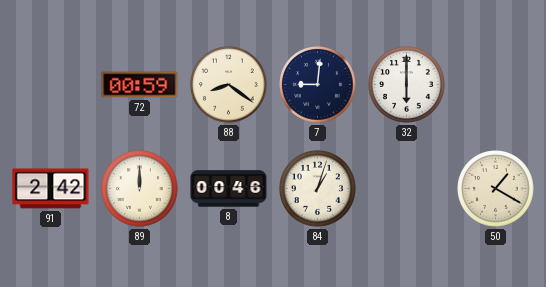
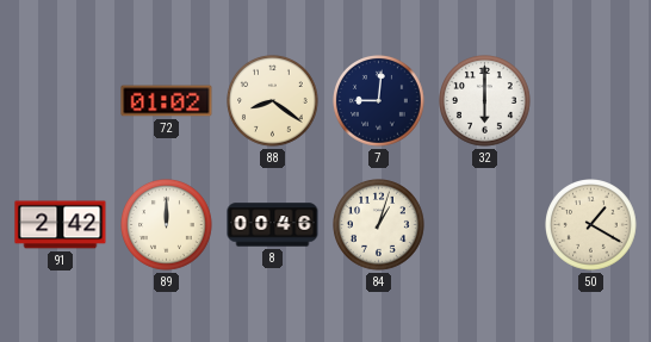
72: 00:59 -> 01:02
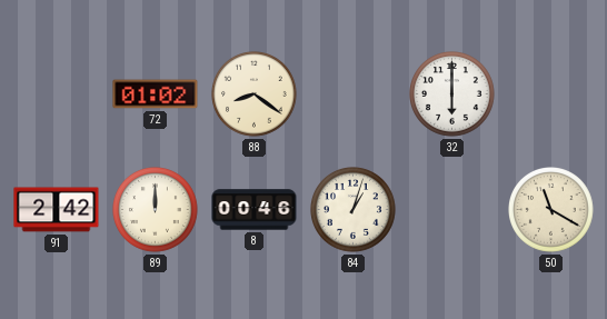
7: 9:01 -> none
50: 1:20 -> 11:20
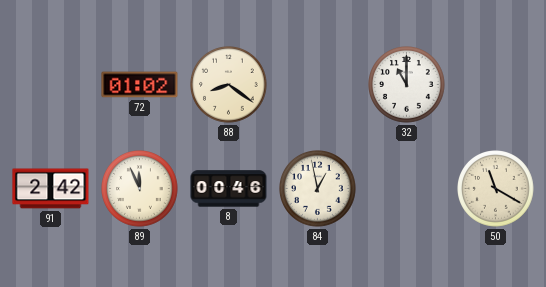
32: 6:00 -> 11:00
89: 12:00 -> 11:56
84: 1:03 -> 12:58
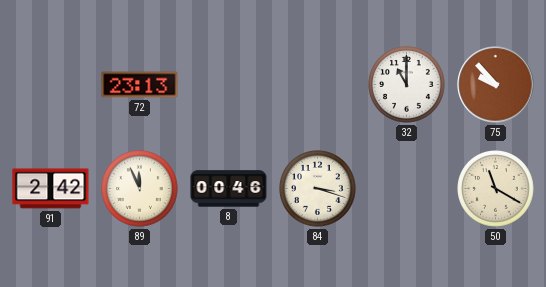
72: 01:02 -> 23:13
88: 8:21 -> none
75: none -> 9:53
84: 12:58 -> 3:18
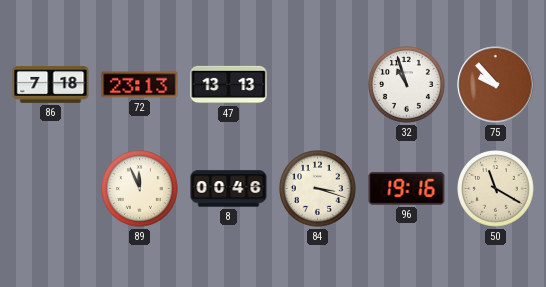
86: none -> 7:18
47: none -> 13:13
32: 11:00 -> 10:57
91: 2:42 -> none
96: none -> 19:16
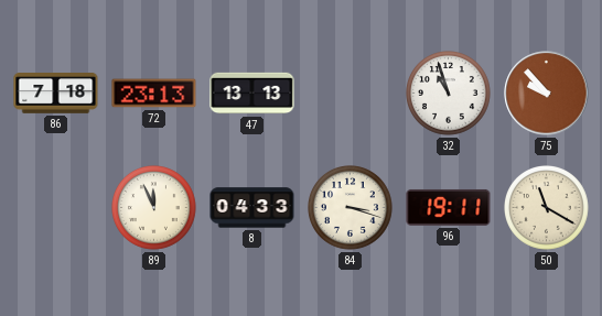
8: 00:46 -> 04:33
96: 19:16 -> 19:11
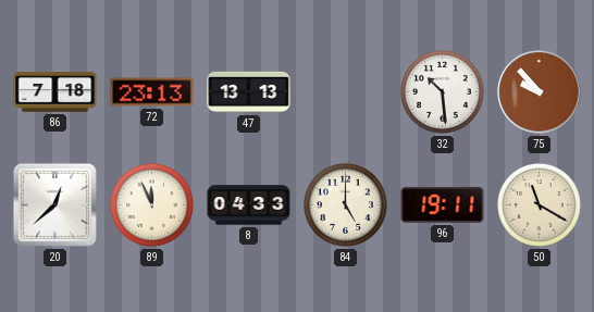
32: 10:57 -> 10:29
20: none -> 12:38
84: 3:18 -> 5:00
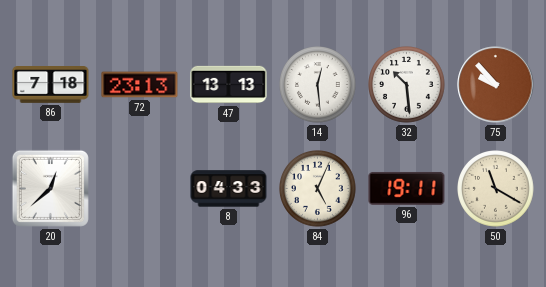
14: none -> 12:29
89: 11:56 -> none
84: 5:00 -> 5:04
